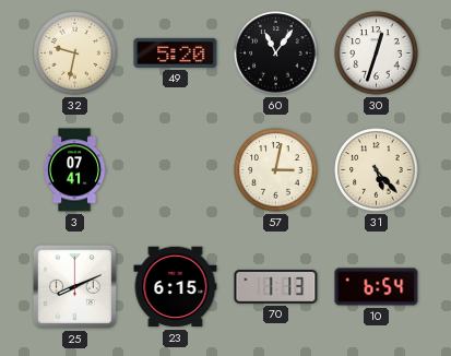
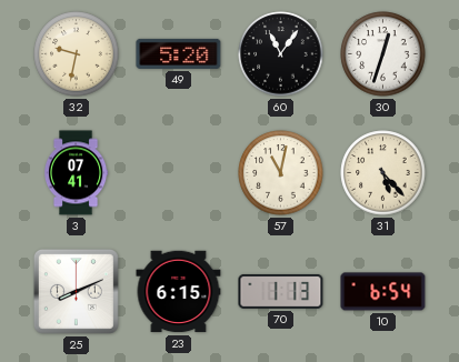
57: 3:02 -> 11:02
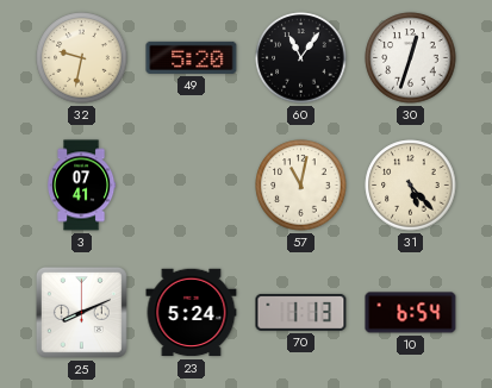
23: 6:15 -> 5:24
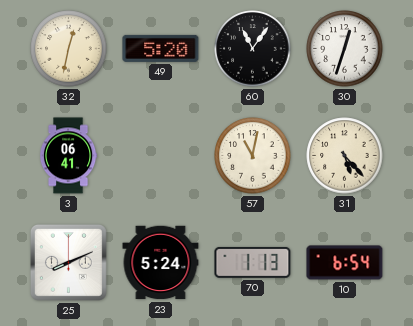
32: 9:32 -> 12:32
3: 07:41 -> 06:41
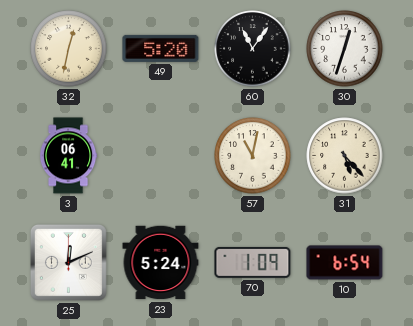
25: 8:11 -> 12:11
70: 1:13 -> 1:09
